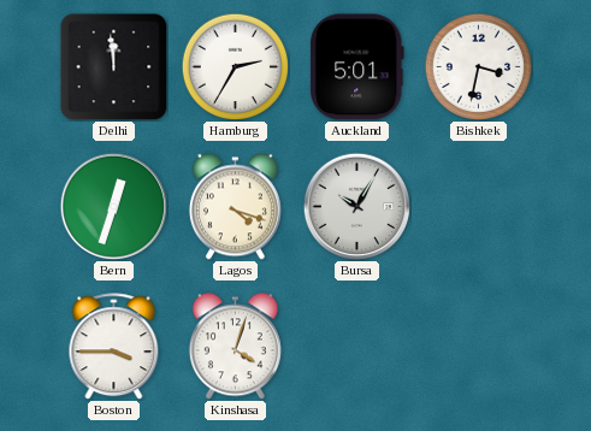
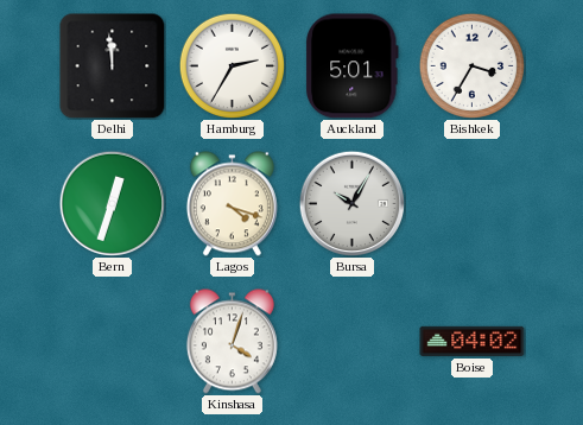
Bishkek: 3:32 -> 3:35
Boston: 3:45 -> none
Boise: none -> 04:02
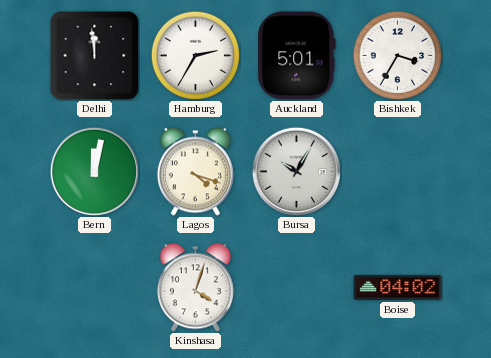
Bern: 12:33 -> 12:02
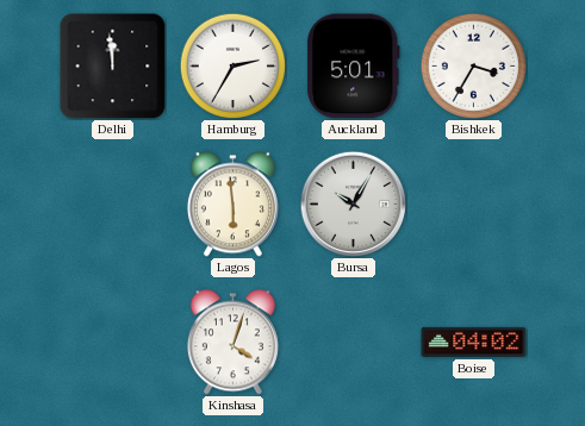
Bern: 12:02 -> none
Lagos: 4:18 -> 5:59
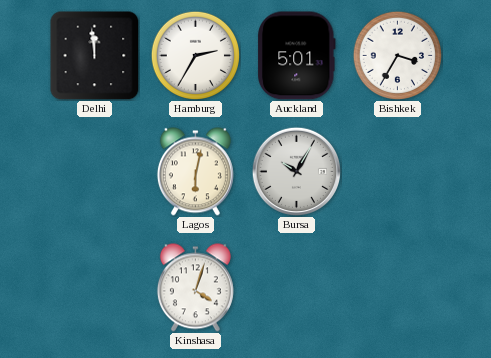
Lagos: 5:59 -> 6:02
Boise: 04:02 -> none
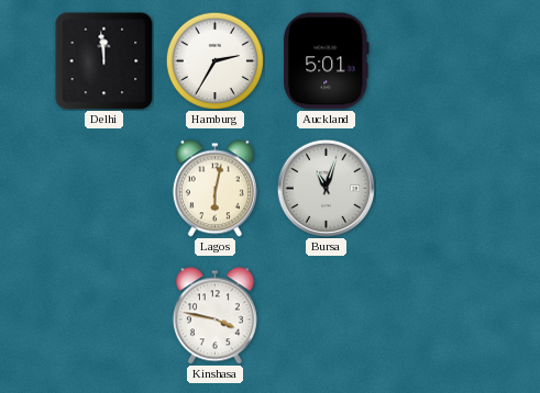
Bishkek: 3:35 -> none
Bursa: 10:05 -> 11:03
Kinshasa: 4:03 -> 3:47
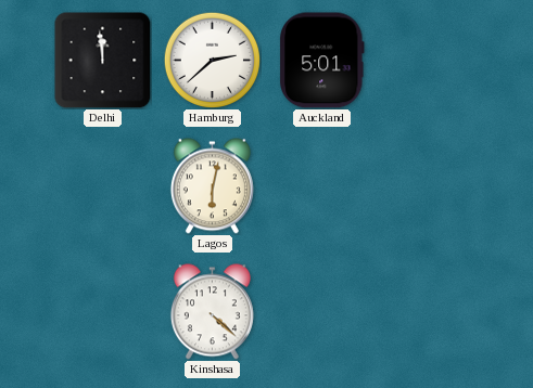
Hamburg: 2:35 -> 2:38
Bursa: 11:03 -> none
Kinshasa: 3:47 -> 4:22
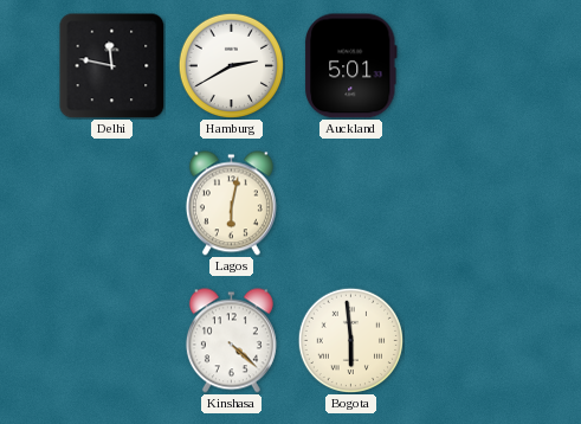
Delhi: 11:59 -> 11:47
Hamburg: 2:38 -> 2:40
Bogota: none -> 5:59
